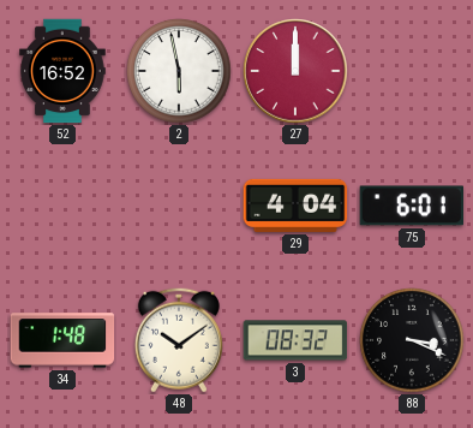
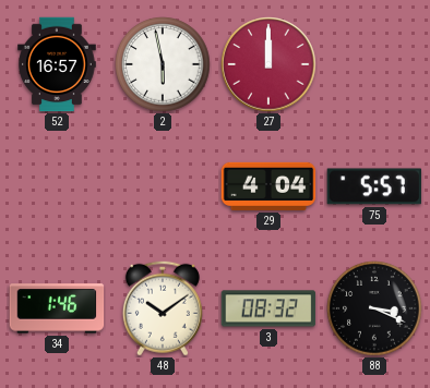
52: 16:52 -> 16:57
75: 6:01 -> 5:57
34: 1:48 -> 1:46
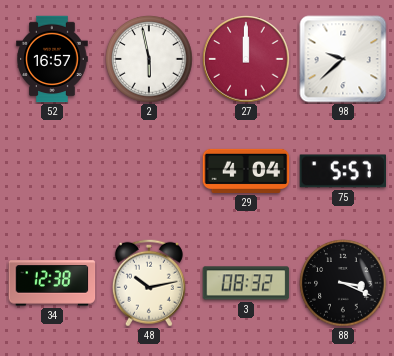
98: none -> 9:38
34: 1:46 -> 12:38
48: 10:09 -> 10:13
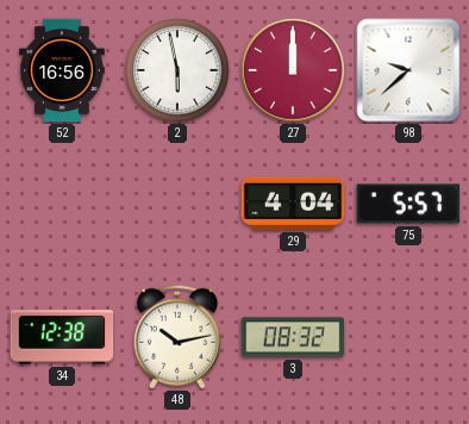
52: 16:57 -> 16:56
88: 3:19 -> none
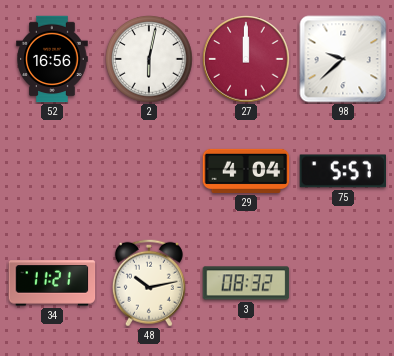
2: 5:58 -> 6:02
34: 12:38 -> 11:21
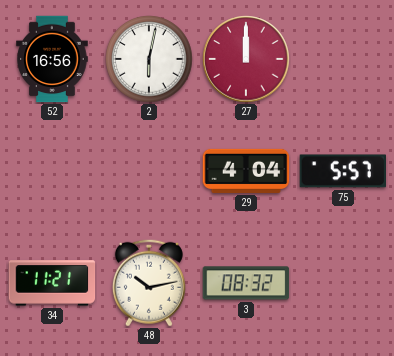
98: 9:38 -> none
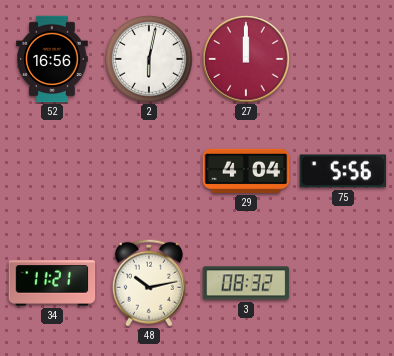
75: 5:57 -> 5:56
